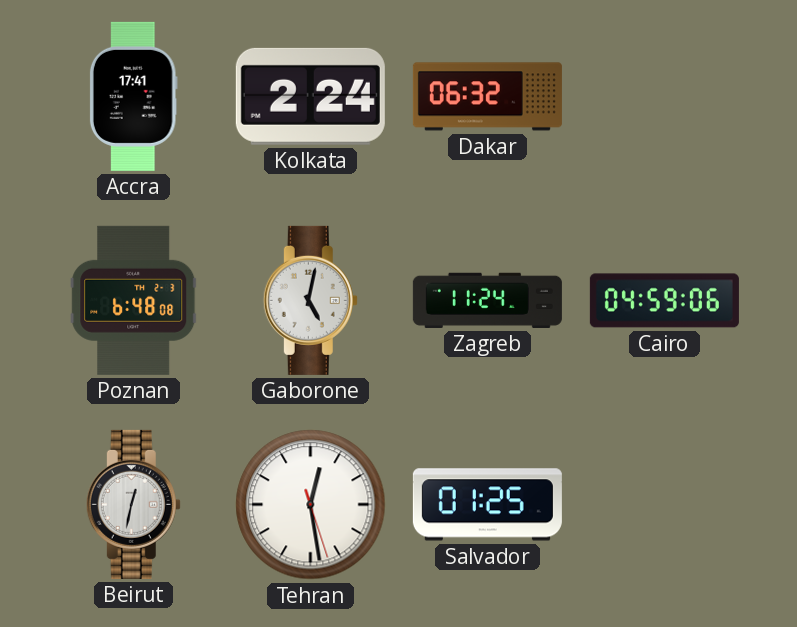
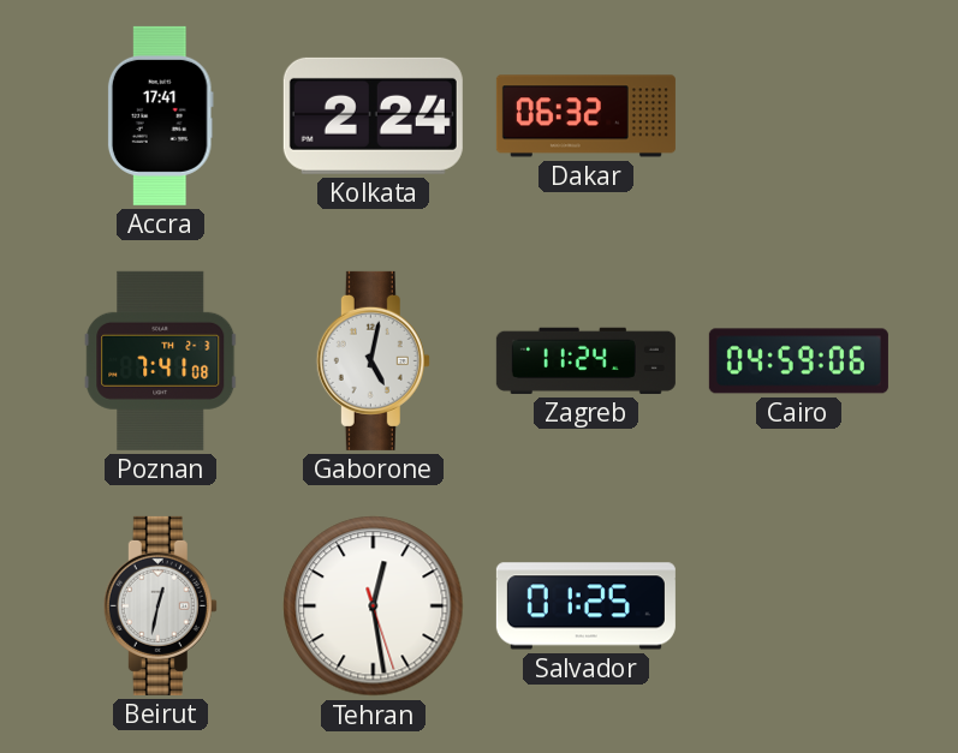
Poznan: 6:48 -> 7:41
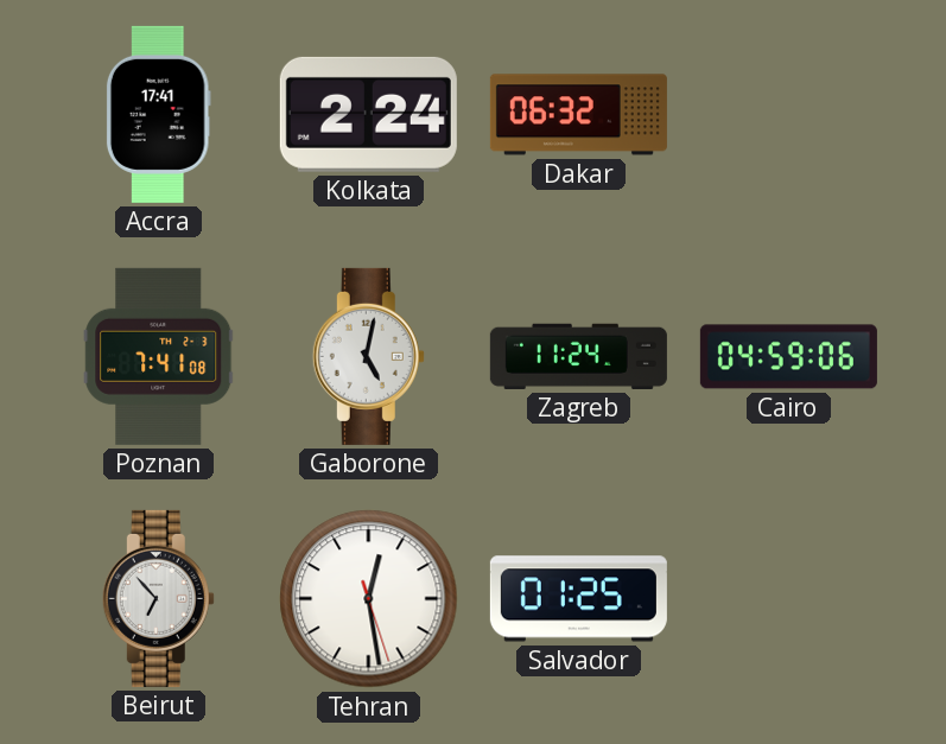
Beirut: 12:32 -> 6:53
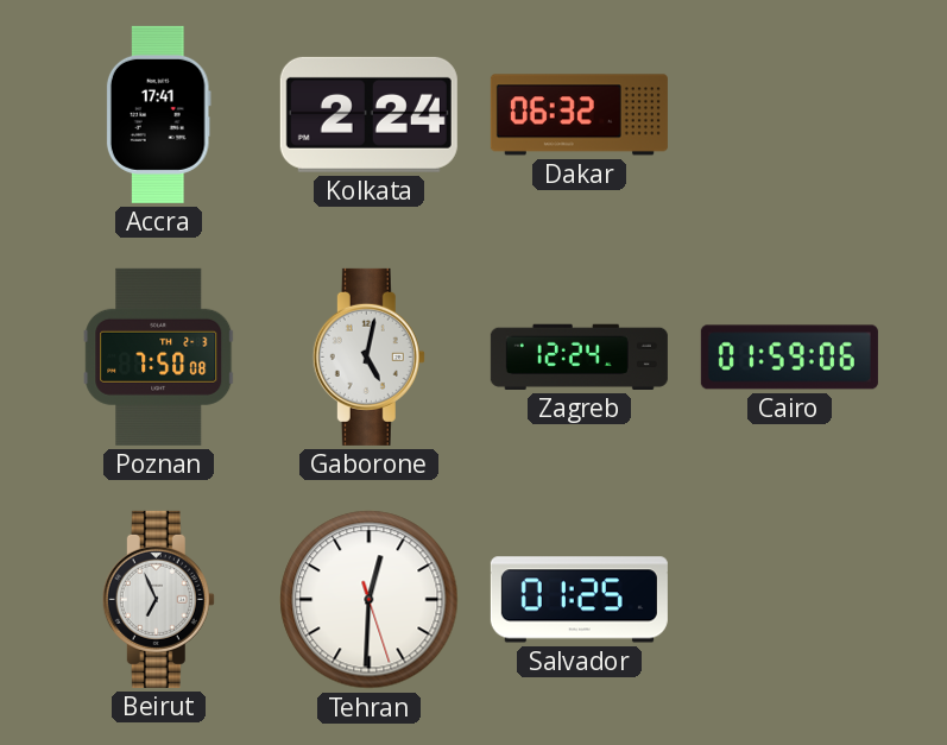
Poznan: 7:41 -> 7:50
Zagreb: 11:24 -> 12:24
Cairo: 04:59 -> 01:59
Beirut: 6:53 -> 6:56
Tehran: 12:28 -> 12:30
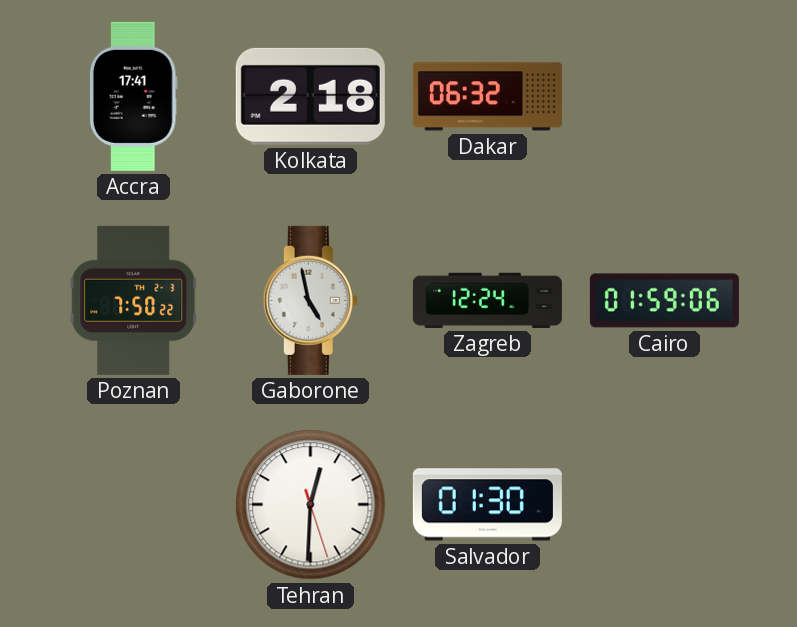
Kolkata: 2:24 -> 2:18
Poznan: 7:50:08 -> 7:50:22
Gaborone: 5:02 -> 4:58
Beirut: 6:56 -> none
Salvador: 01:25 -> 01:30
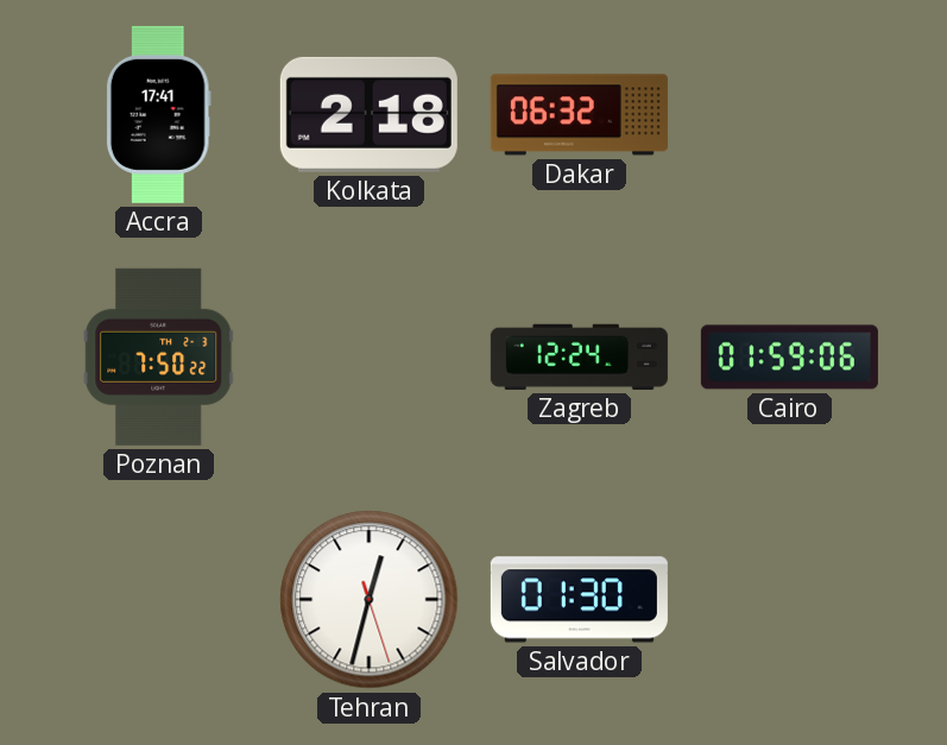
Gaborone: 4:58 -> none
Tehran: 12:30 -> 12:32
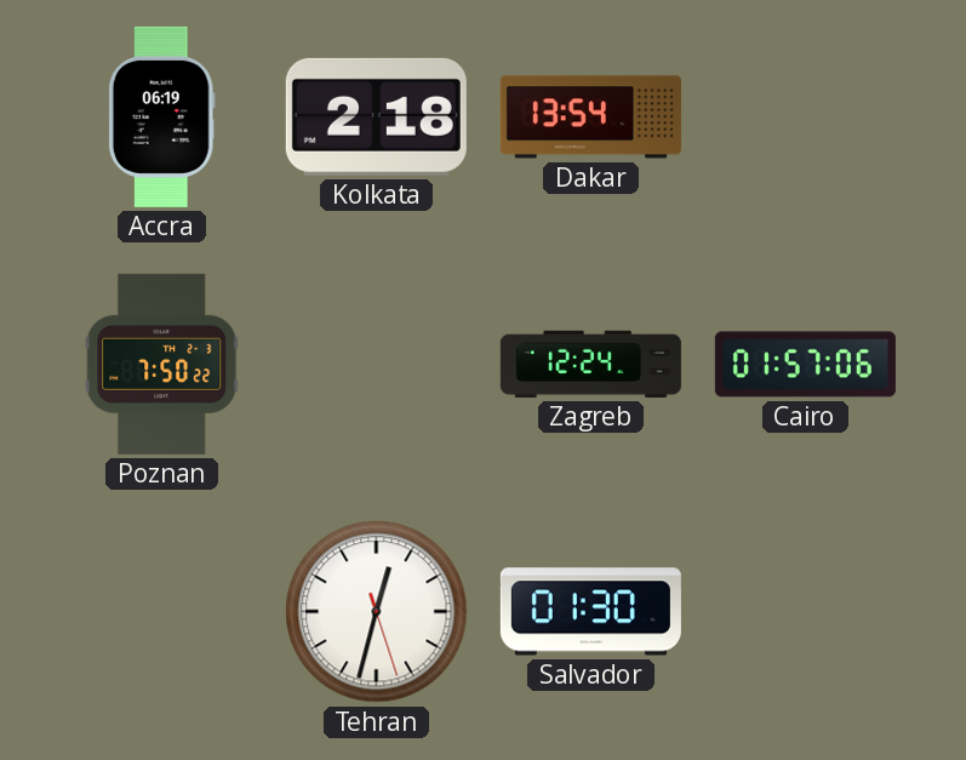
Accra: 17:41 -> 06:19
Dakar: 06:32 -> 13:54
Cairo: 01:59 -> 01:57
